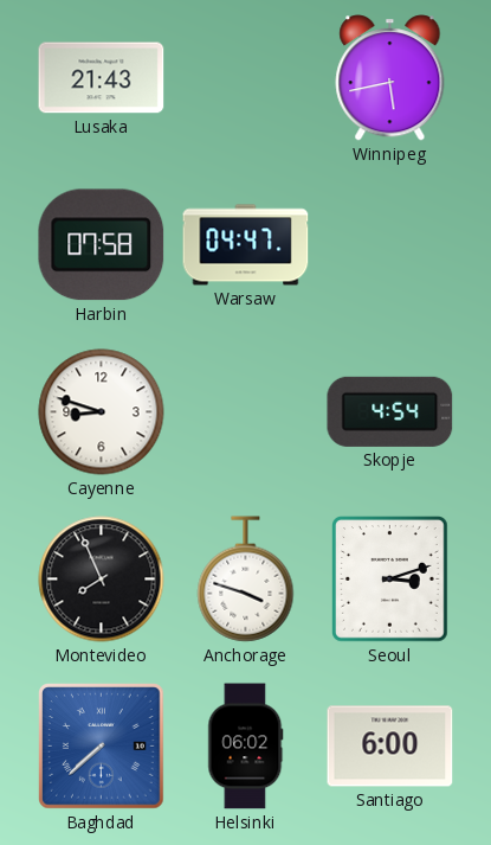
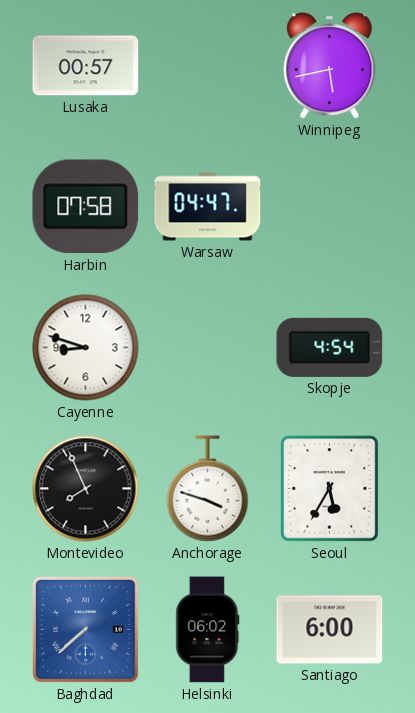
Lusaka: 21:43 -> 00:57
Seoul: 3:12 -> 5:35
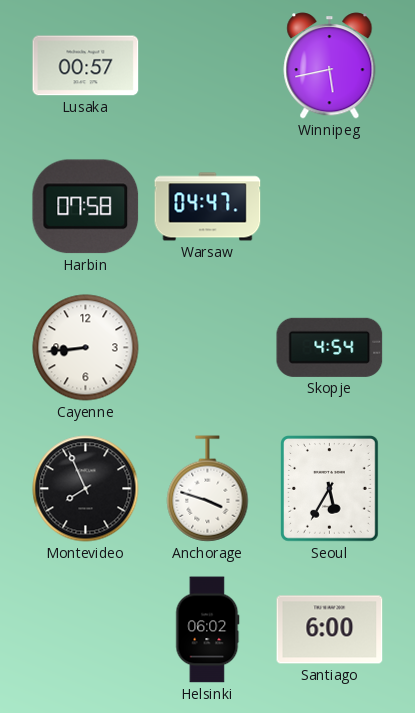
Cayenne: 8:48 -> 8:44
Baghdad: 7:38 -> none
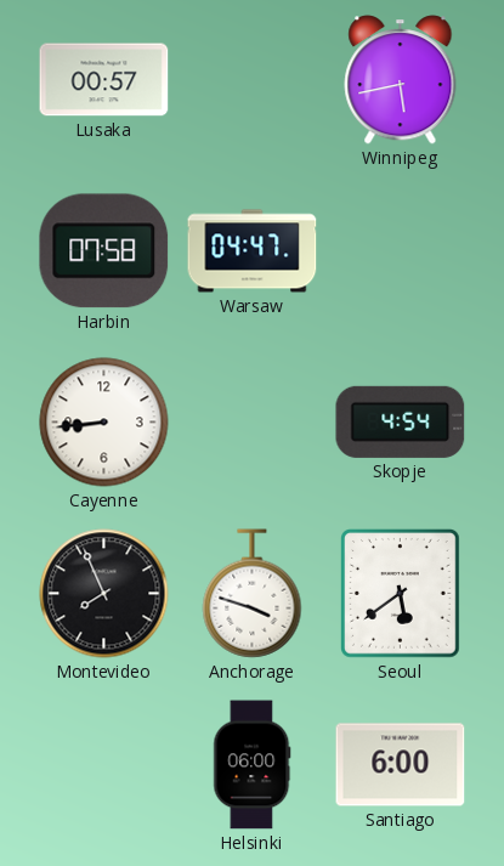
Seoul: 5:35 -> 5:39
Helsinki: 06:02 -> 06:00
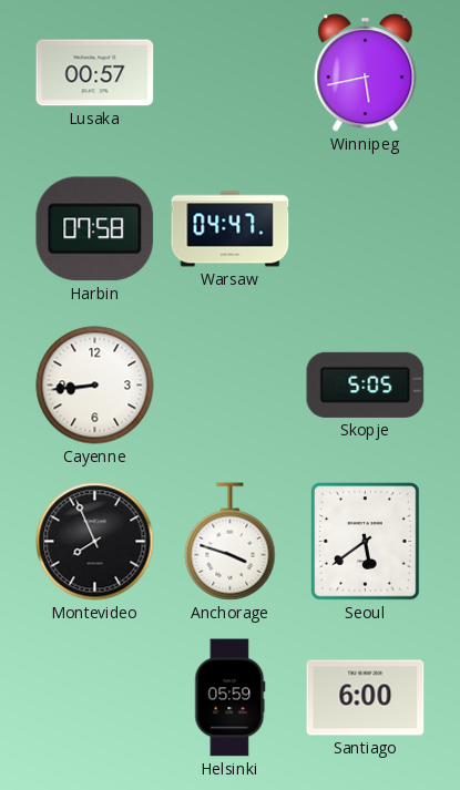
Skopje: 4:54 -> 5:05
Helsinki: 06:00 -> 05:59
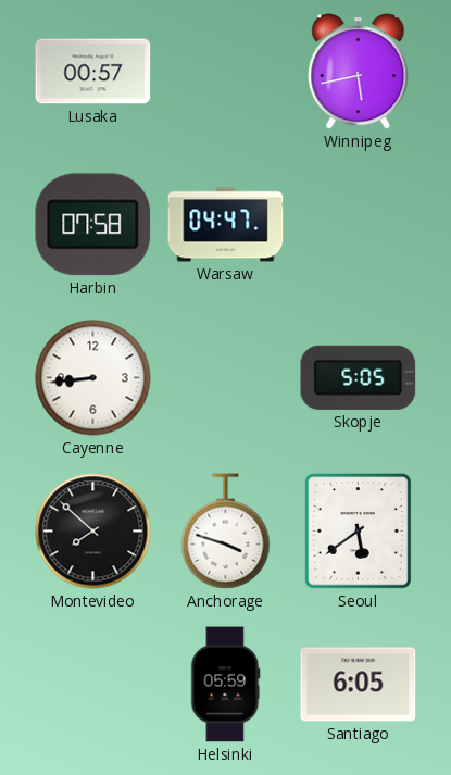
Montevideo: 7:56 -> 7:52
Santiago: 6:00 -> 6:05
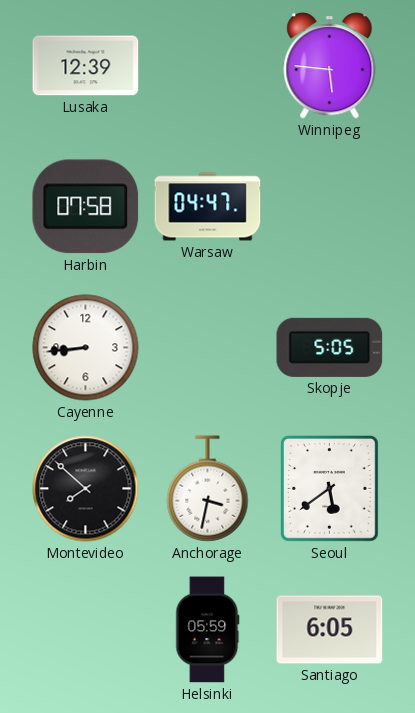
Lusaka: 00:57 -> 12:39
Winnipeg: 5:43 -> 5:46
Anchorage: 3:48 -> 3:32
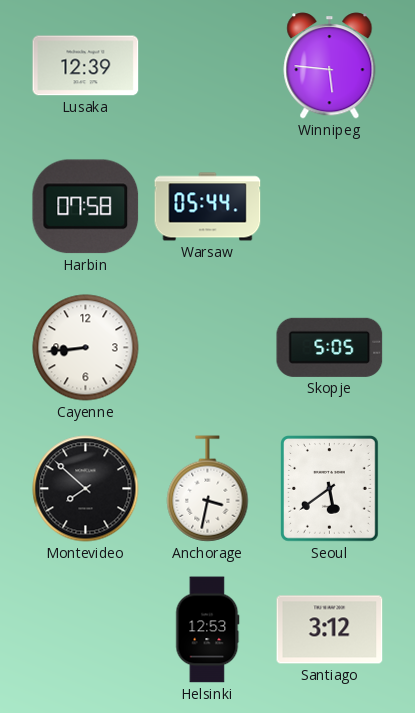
Warsaw: 04:47 -> 05:44
Helsinki: 05:59 -> 12:53
Santiago: 6:05 -> 3:12
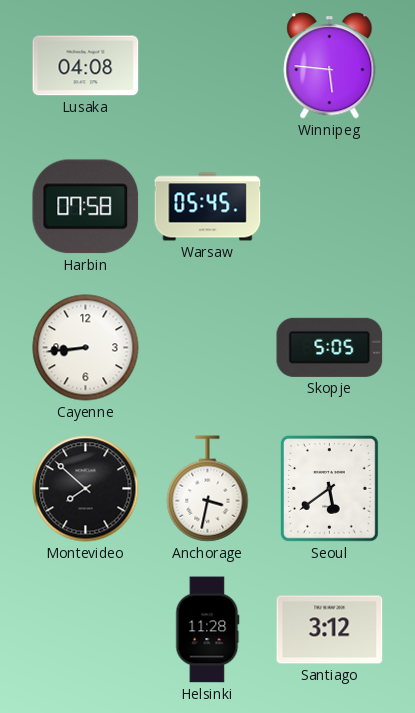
Lusaka: 12:39 -> 04:08
Warsaw: 05:44 -> 05:45
Helsinki: 12:53 -> 11:28
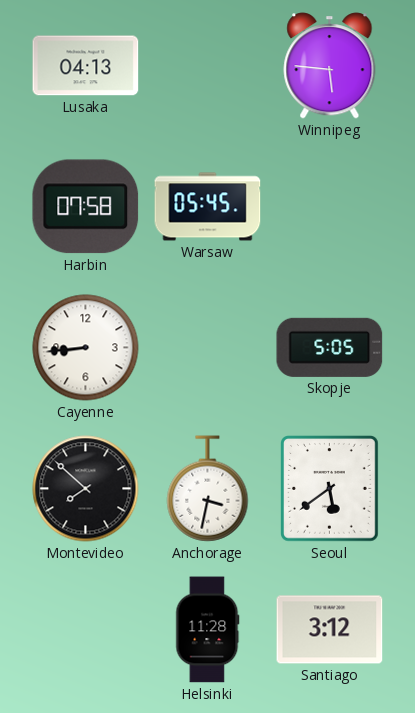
Lusaka: 04:08 -> 04:13
